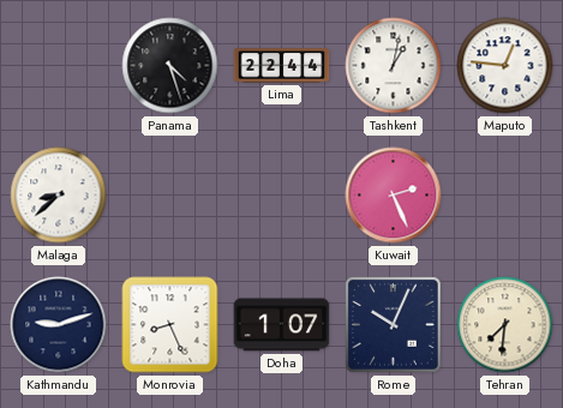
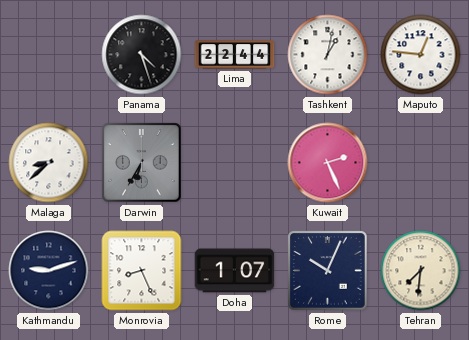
Darwin: none -> 6:35
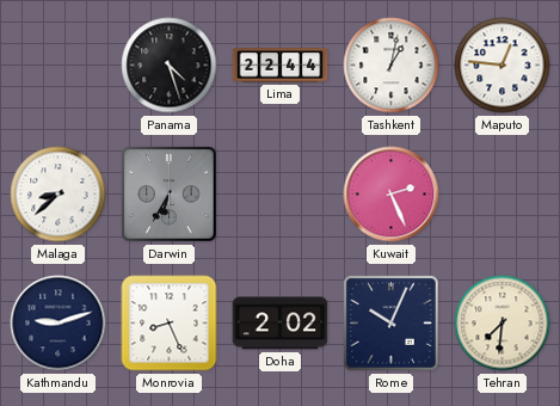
Doha: 1:07 -> 2:02
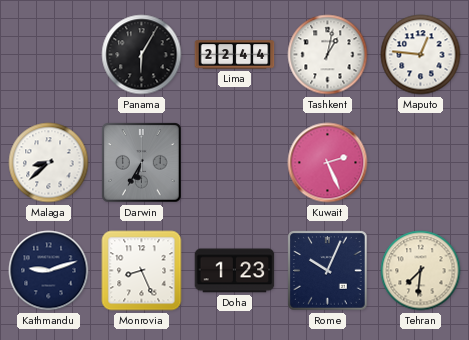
Panama: 4:27 -> 6:05
Doha: 2:02 -> 1:23
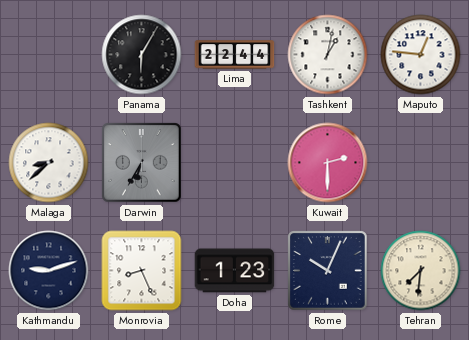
Kuwait: 2:26 -> 2:30
